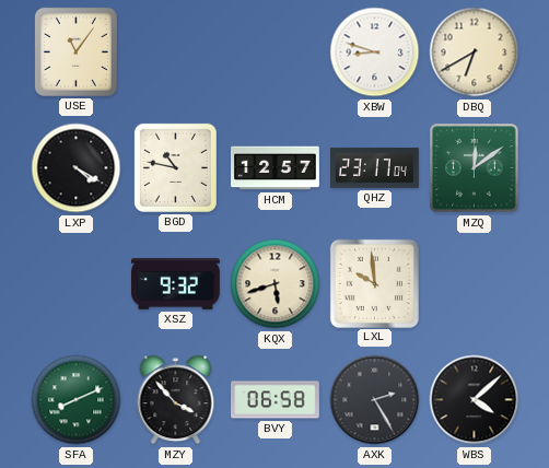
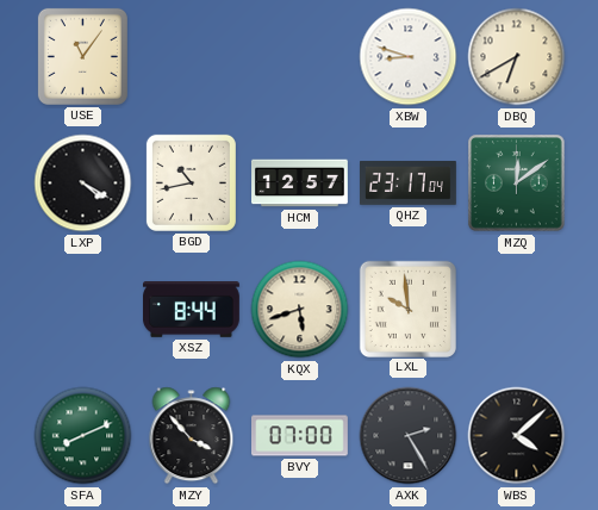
BGD: 10:47 -> 10:43
XSZ: 9:32 -> 8:44
BVY: 06:58 -> 07:00
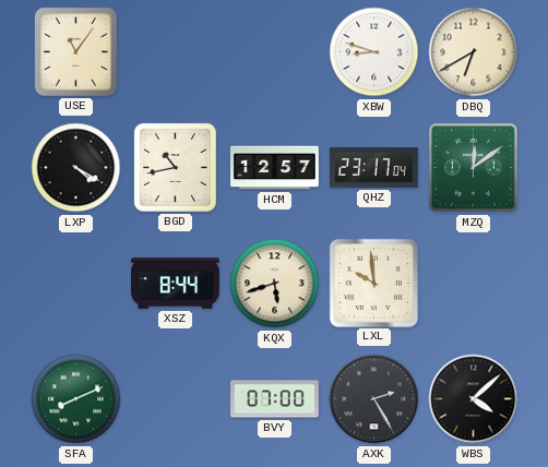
MZY: 3:53 -> none
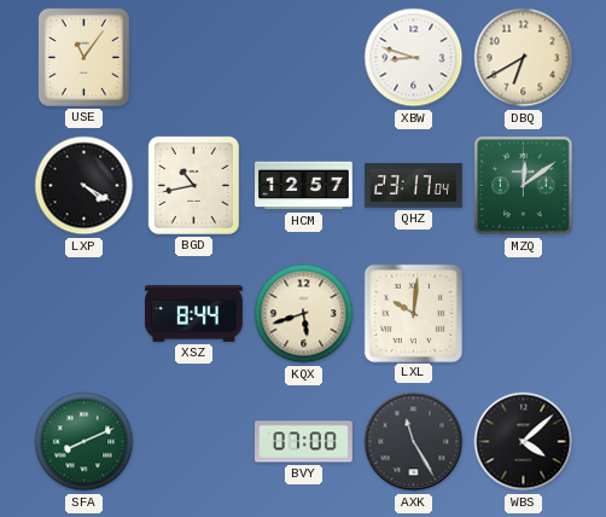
LXL: 9:59 -> 10:01
AXK: 2:25 -> 11:25
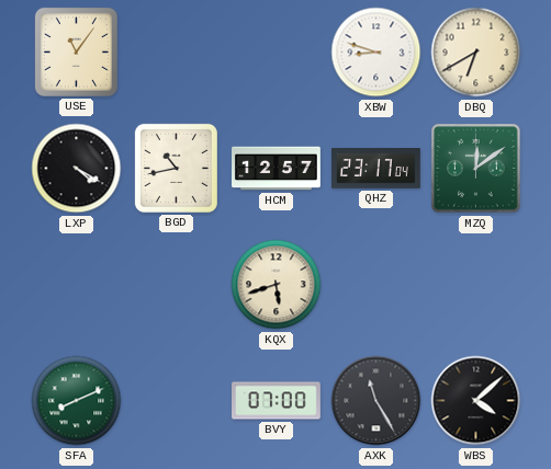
XSZ: 8:44 -> none
LXL: 10:01 -> none
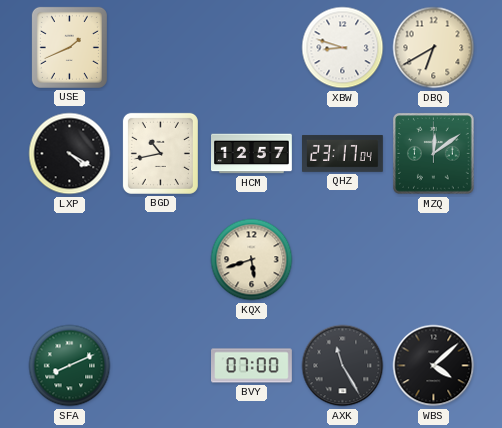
USE: 11:06 -> 1:41
